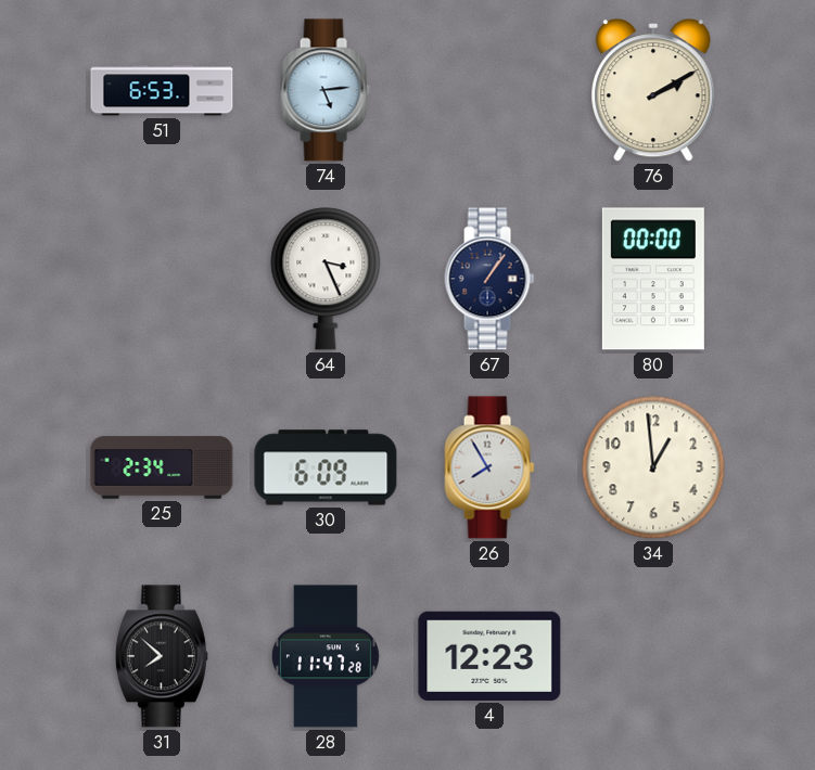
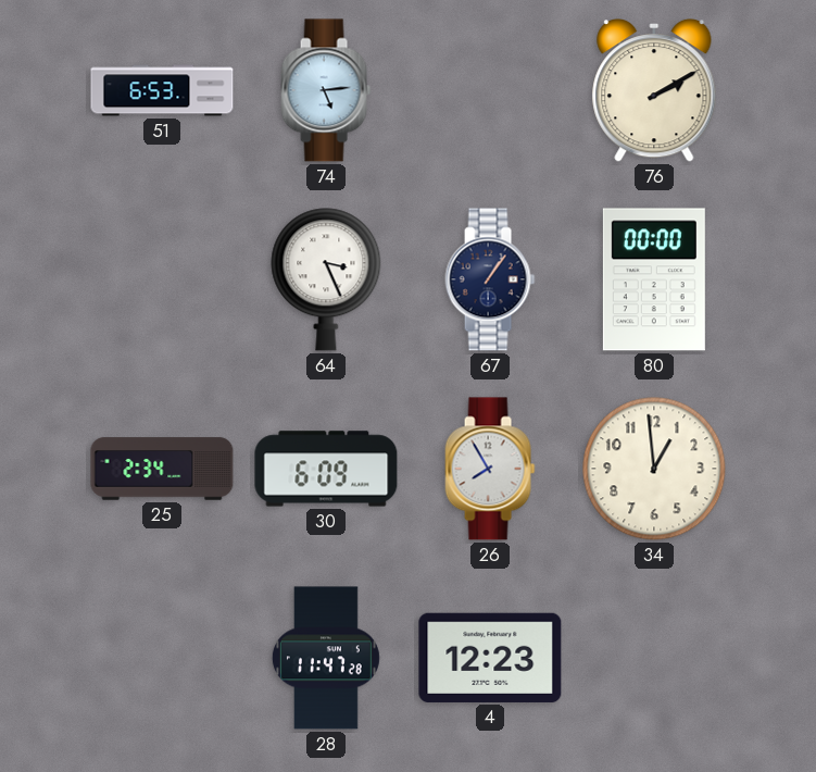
31: 7:52 -> none
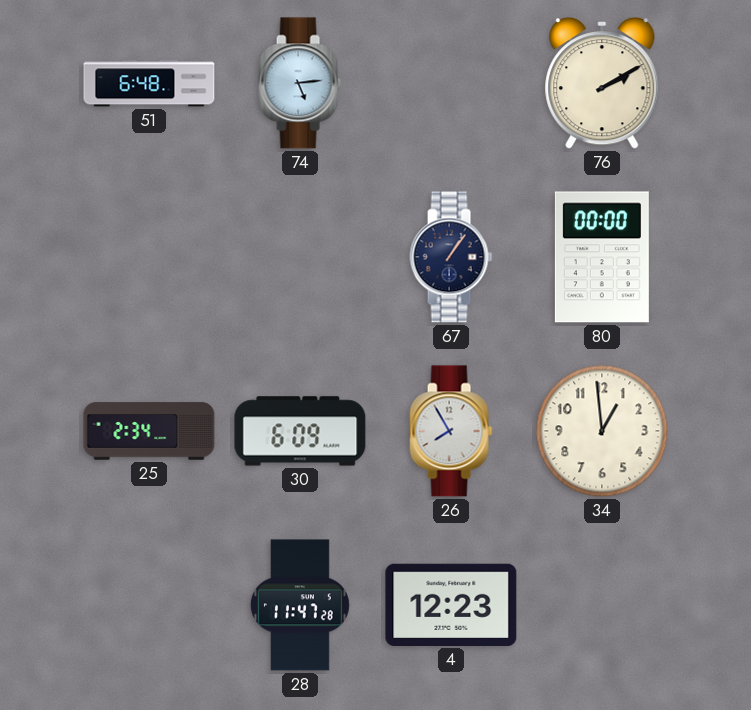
51: 6:53 -> 6:48
64: 3:26 -> none
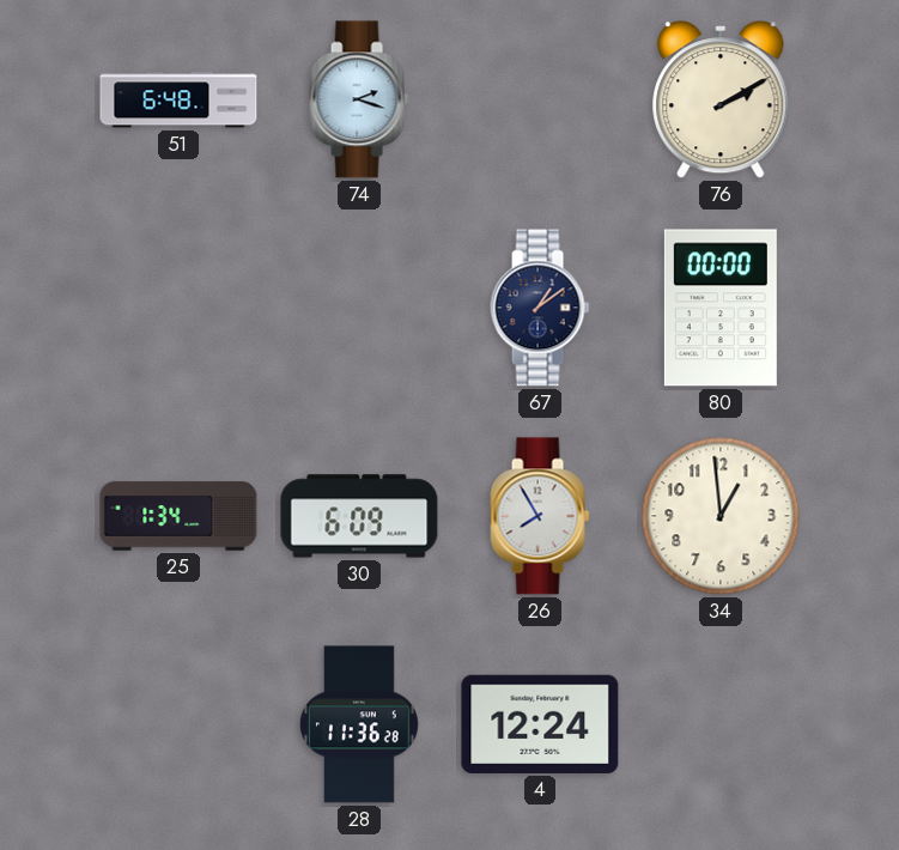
74: 5:14 -> 2:18
67: 1:06 -> 1:09
25: 2:34 -> 1:34
28: 11:47 -> 11:36
4: 12:23 -> 12:24
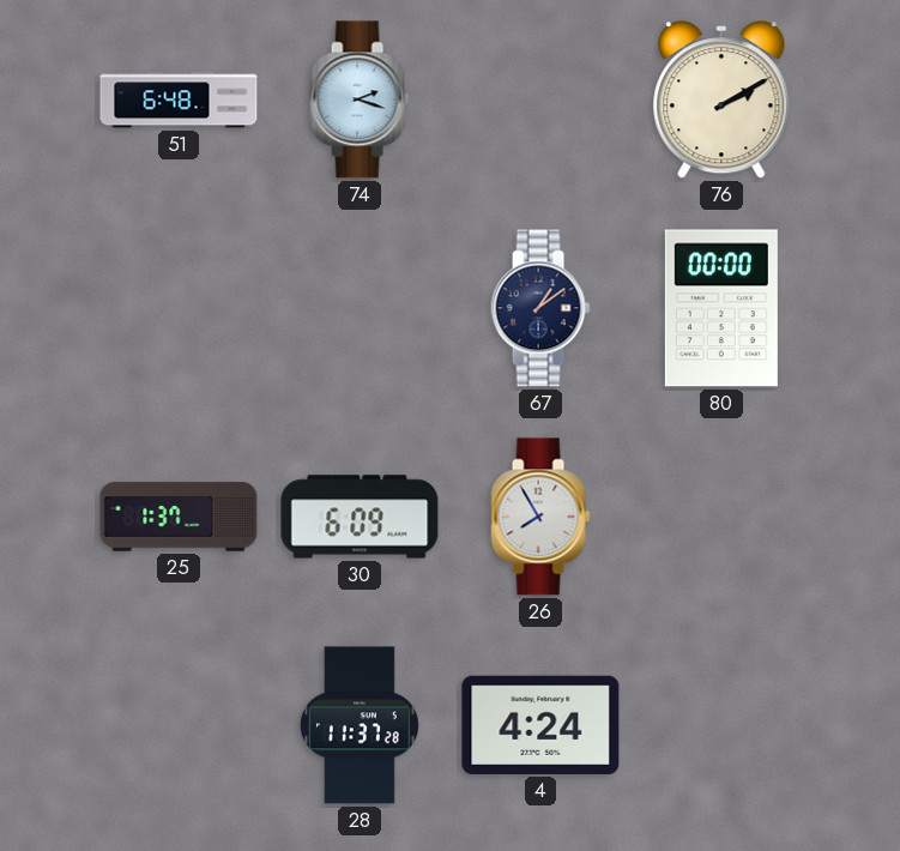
25: 1:34 -> 1:37
34: 12:59 -> none
28: 11:36 -> 11:37
4: 12:24 -> 4:24
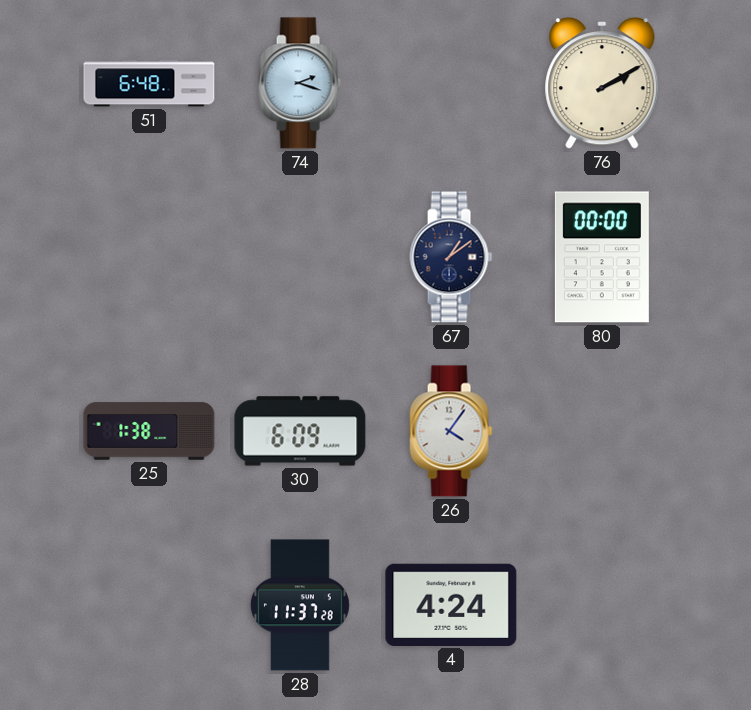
25: 1:37 -> 1:38
26: 7:55 -> 4:06
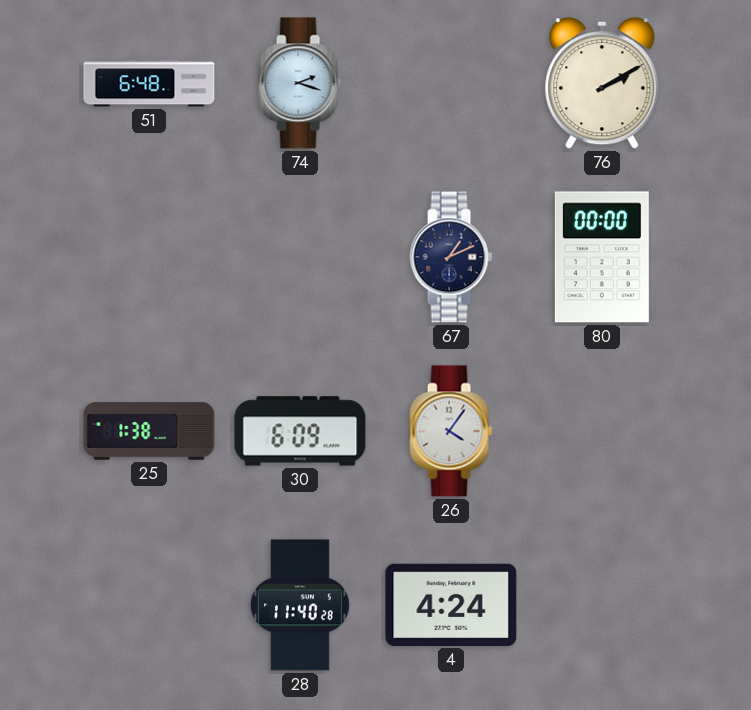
67: 1:09 -> 1:11
28: 11:37 -> 11:40
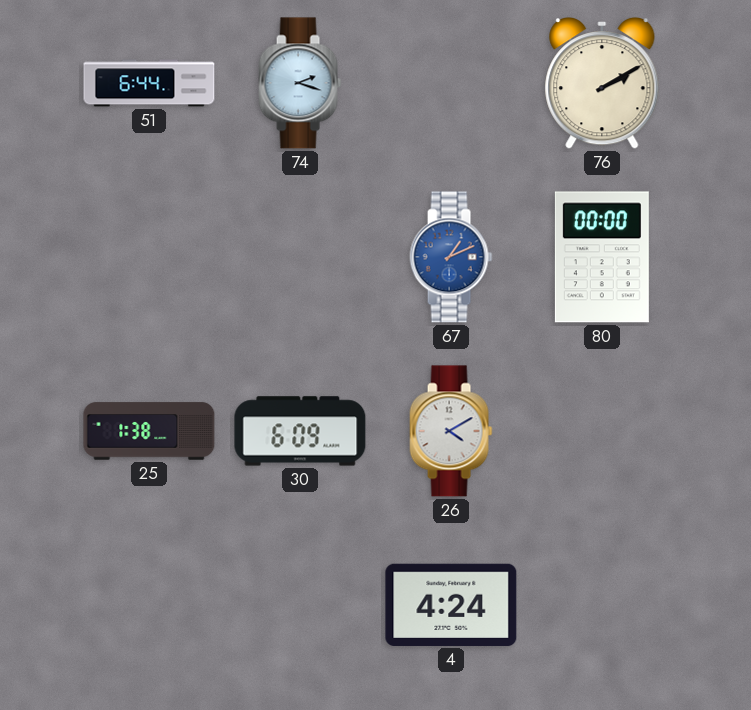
51: 6:48 -> 6:44
67 dial: navy -> blue
26: 4:06 -> 4:10
28: 11:40 -> none
